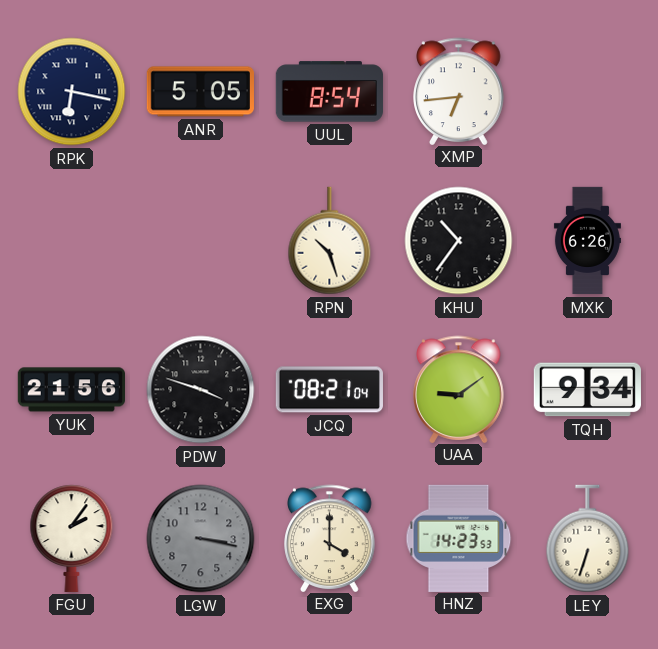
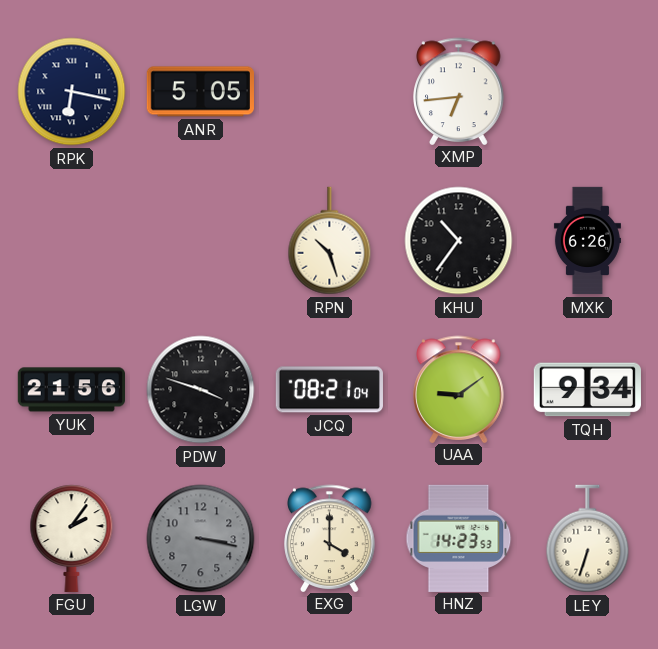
UUL: 8:54 -> none
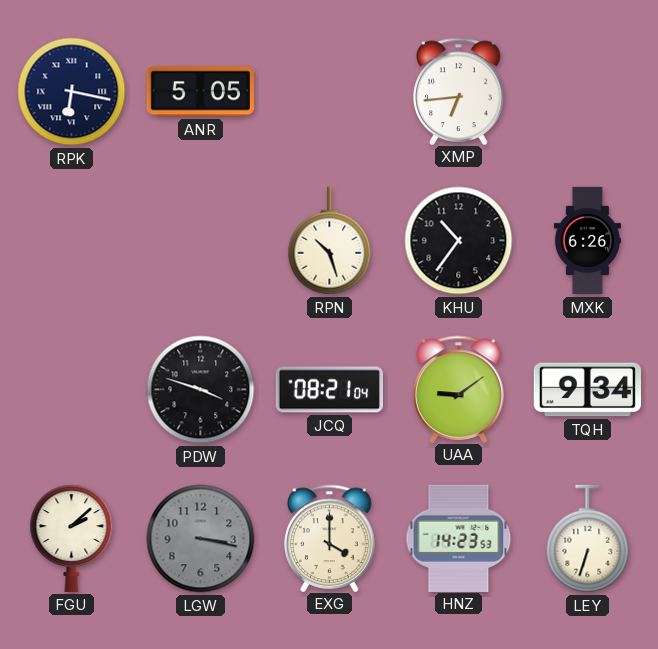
YUK: 21:56 -> none
FGU: 2:06 -> 2:08
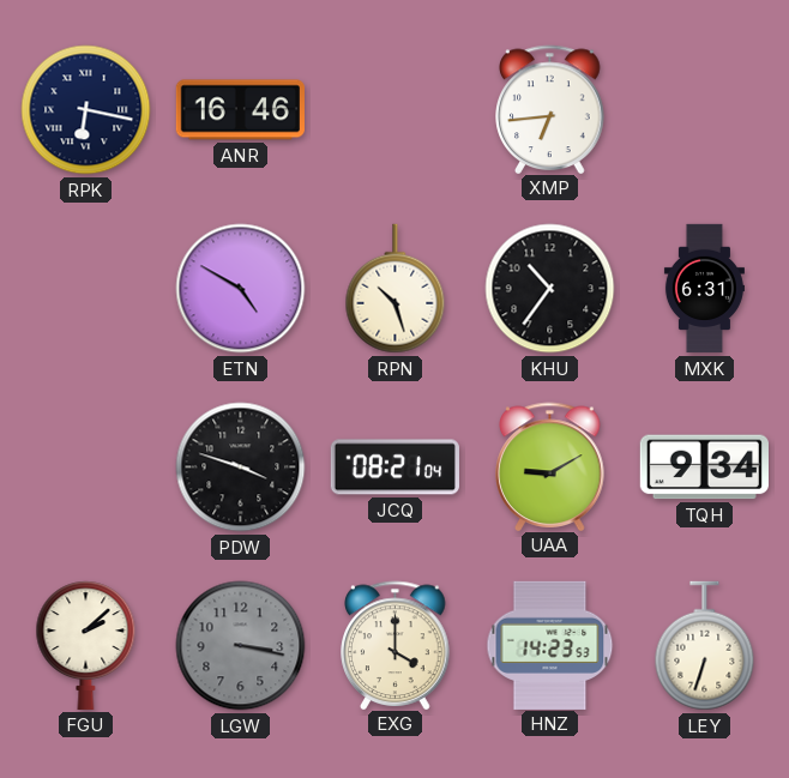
ANR: 5:05 -> 16:46
ETN: none -> 4:50
MXK: 6:26 -> 6:31
UAA: 9:09 -> 9:10
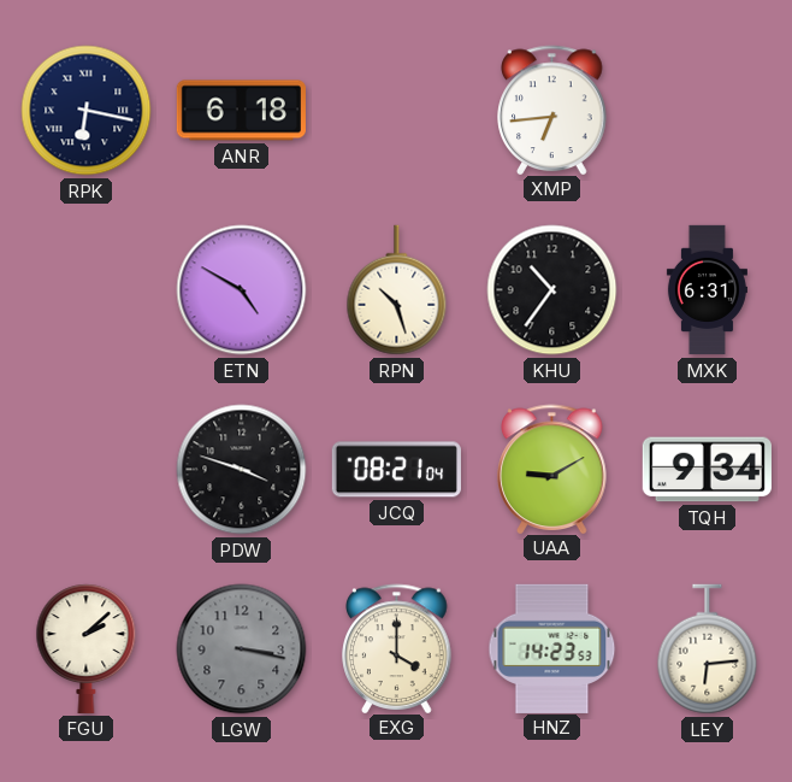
ANR: 16:46 -> 6:18
LEY: 6:33 -> 6:14
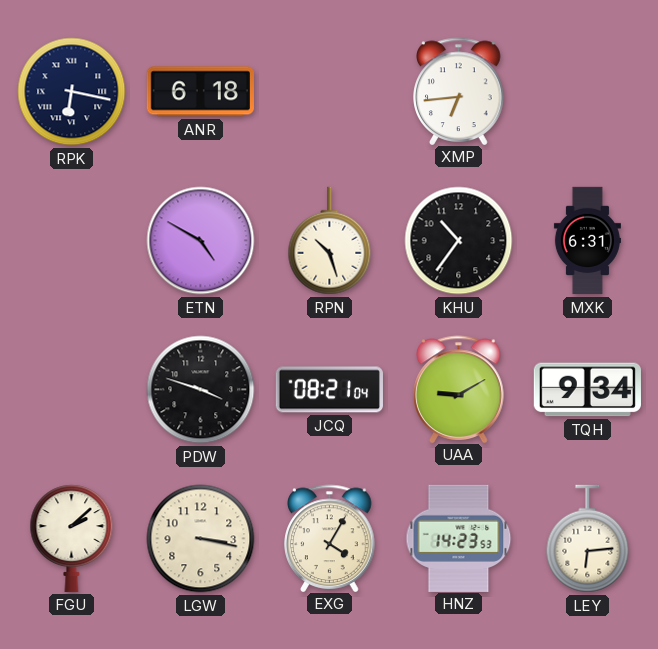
LGW dial: grey -> cream
EXG: 4:00 -> 4:05
